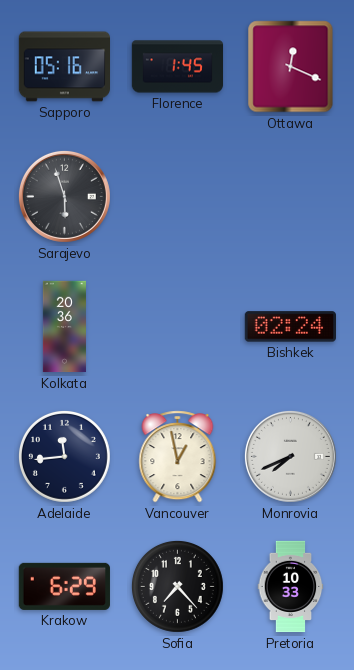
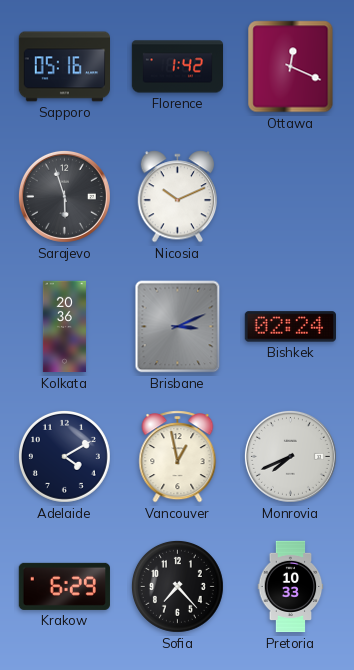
Florence: 1:45 -> 1:42
Nicosia: none -> 10:11
Brisbane: none -> 3:11
Adelaide: 11:44 -> 4:10
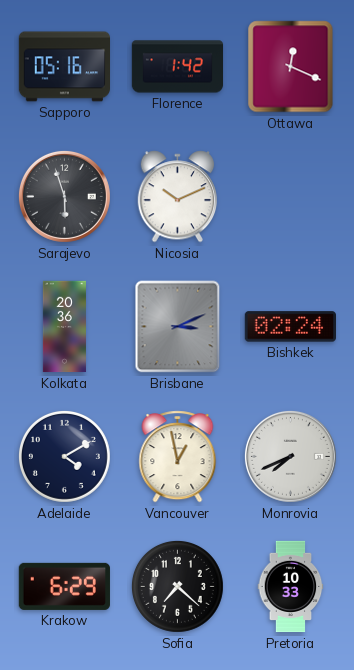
Sofia: 7:23 -> 7:22
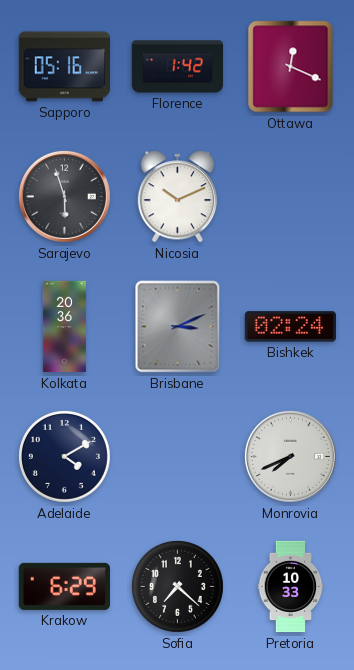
Vancouver: 12:58 -> none
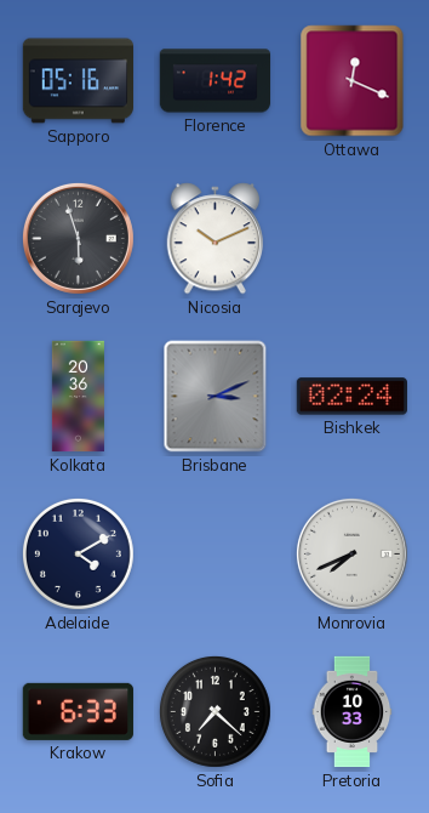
Krakow: 6:29 -> 6:33
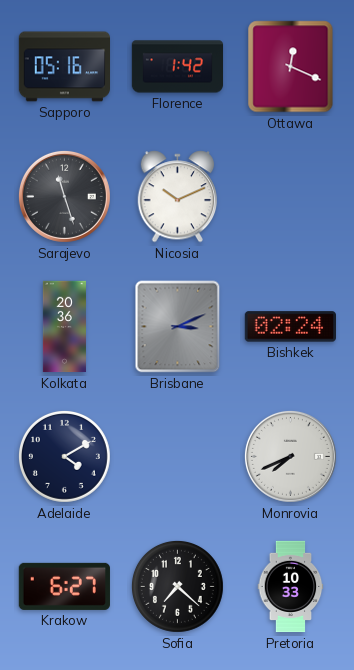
Sarajevo: 5:57 -> 11:27
Krakow: 6:33 -> 6:27
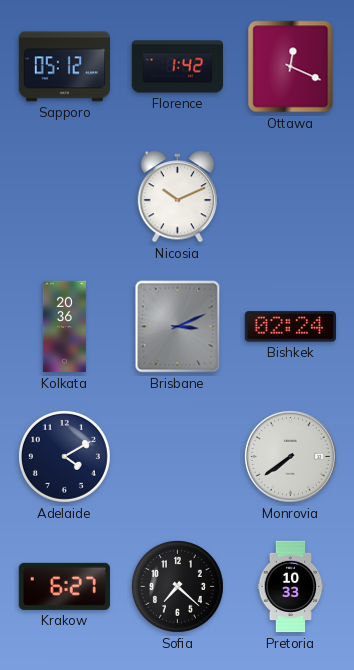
Sapporo: 05:16 -> 05:12
Sarajevo: 11:27 -> none
Monrovia: 7:41 -> 7:39
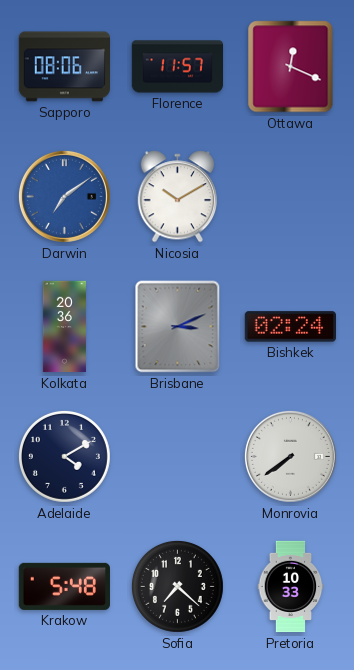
Sapporo: 05:12 -> 08:06
Florence: 1:42 -> 11:57
Darwin: none -> 7:09
Nicosia: 10:11 -> 10:10
Krakow: 6:27 -> 5:48
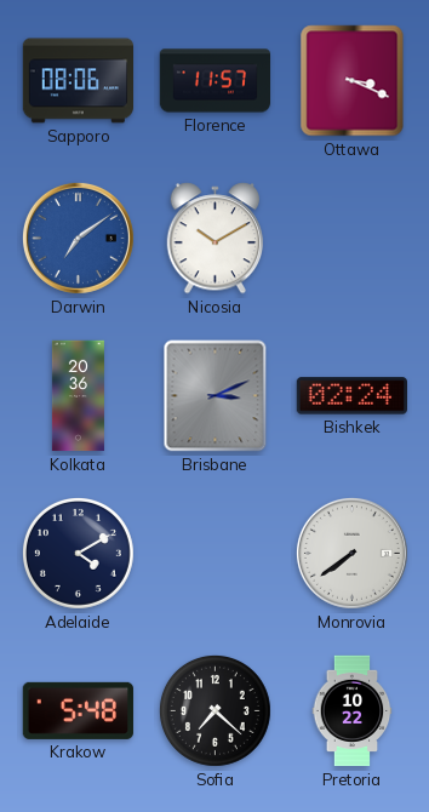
Ottawa: 12:19 -> 3:19
Pretoria: 10:33 -> 10:22
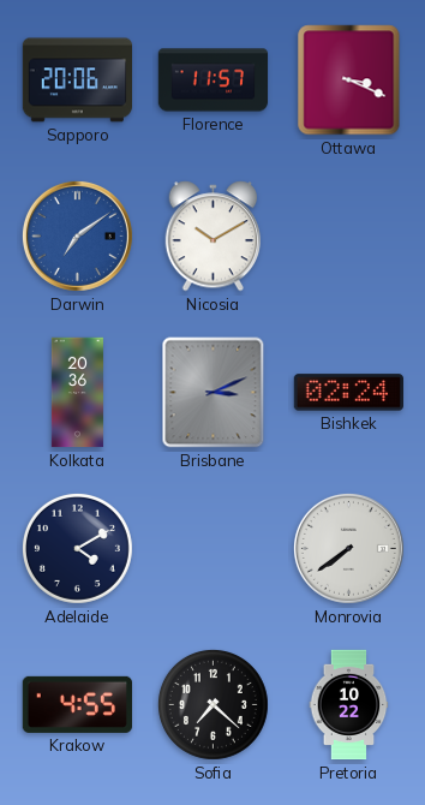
Sapporo: 08:06 -> 20:06
Krakow: 5:48 -> 4:55
